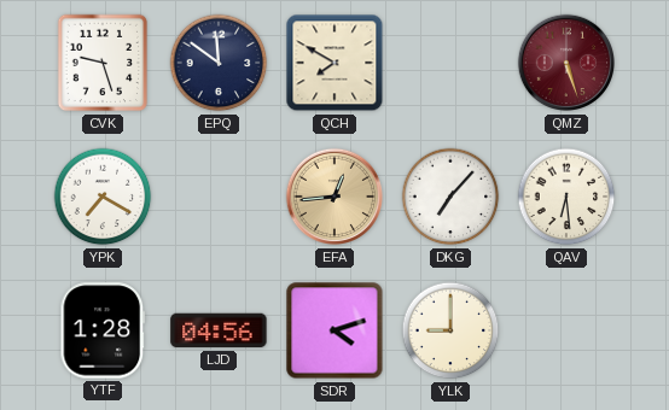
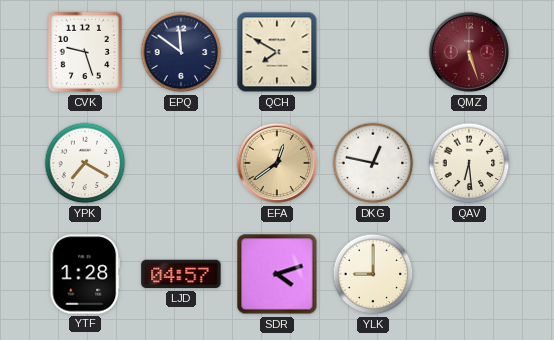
EFA: 12:44 -> 12:39
DKG: 7:07 -> 12:47
LJD: 04:56 -> 04:57
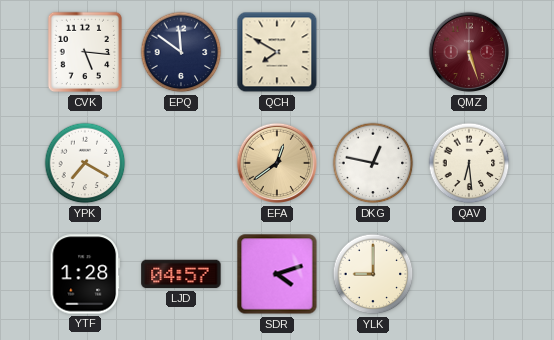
CVK: 9:27 -> 5:16
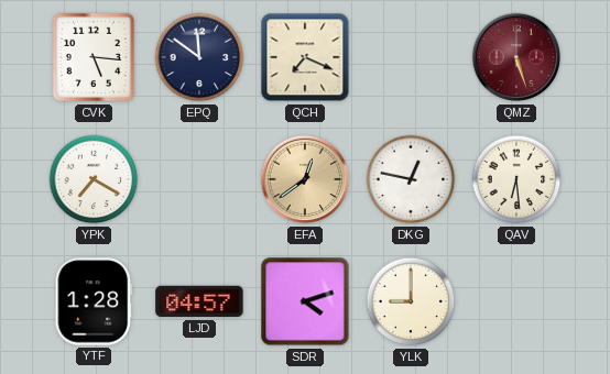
QCH: 7:50 -> 7:19
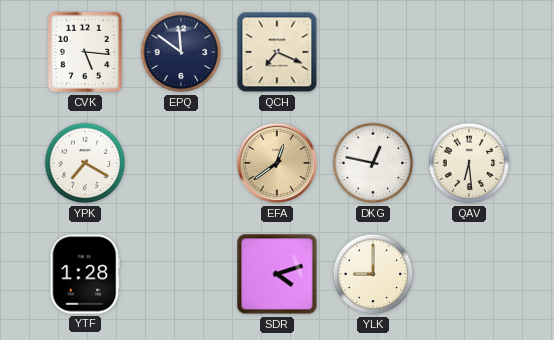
QMZ: 5:27 -> none
LJD: 04:57 -> none
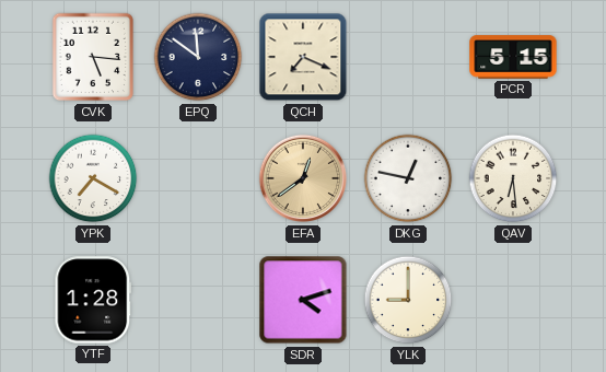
PCR: none -> 5:15
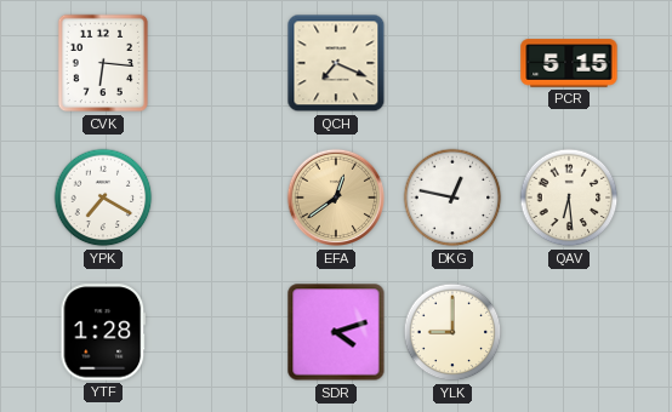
CVK: 5:16 -> 6:16
EPQ: 11:51 -> none
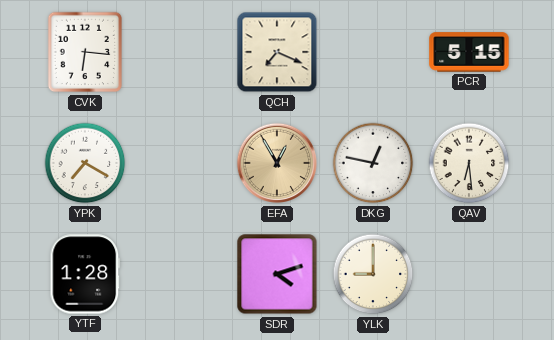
EFA: 12:39 -> 12:55
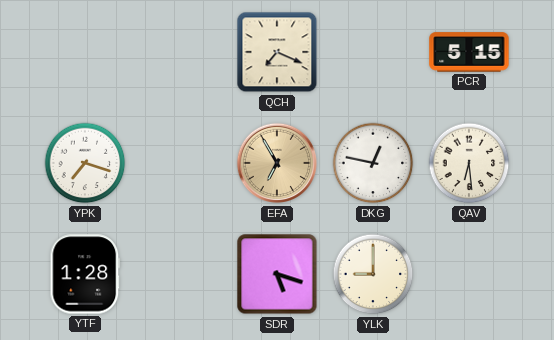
CVK: 6:16 -> none
YPK: 7:20 -> 7:18
EFA: 12:55 -> 6:55
SDR: 4:12 -> 5:18
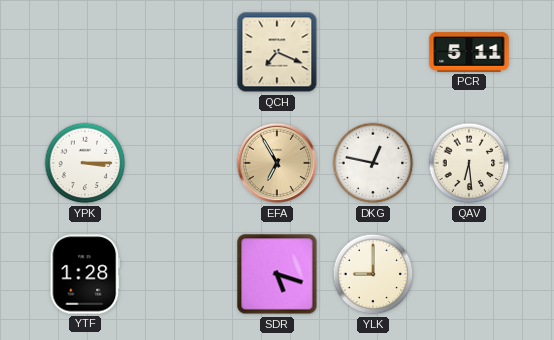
PCR: 5:15 -> 5:11
YPK: 7:18 -> 3:15
